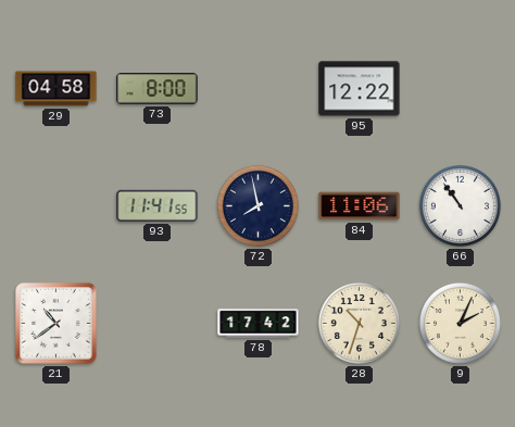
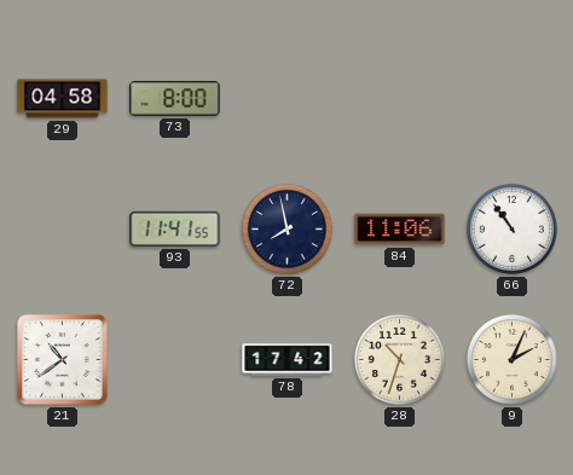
95: 12:22 -> none
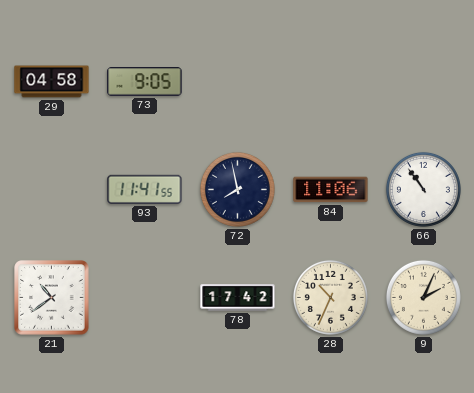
73: 8:00 -> 9:05
28: 10:33 -> 10:34
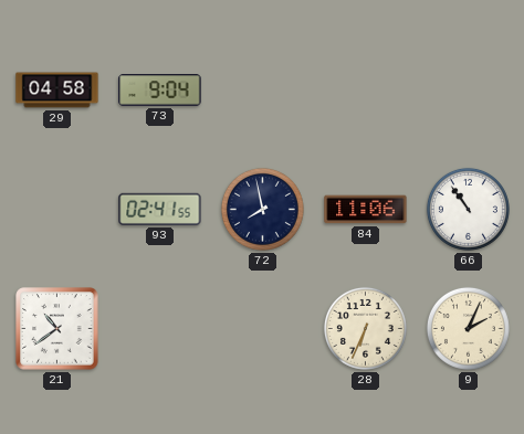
73: 9:05 -> 9:04
93: 11:41 -> 02:41
78: 17:42 -> none
28: 10:34 -> 6:34
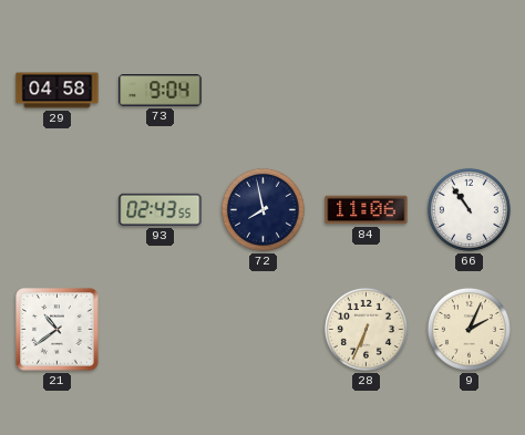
93: 02:41 -> 02:43
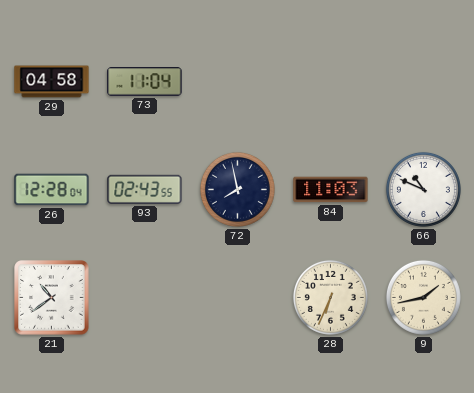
73: 9:04 -> 11:04
26: none -> 12:28
84: 11:06 -> 11:03
66: 10:54 -> 10:49
9: 2:04 -> 1:43
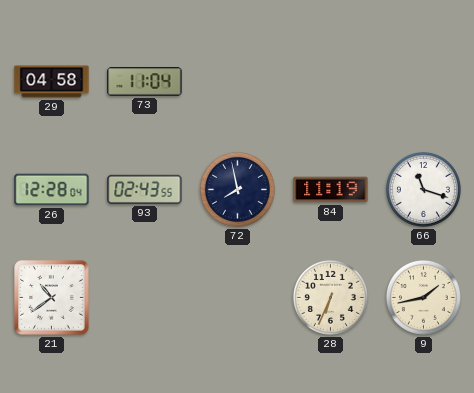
84: 11:03 -> 11:19
66: 10:49 -> 11:18
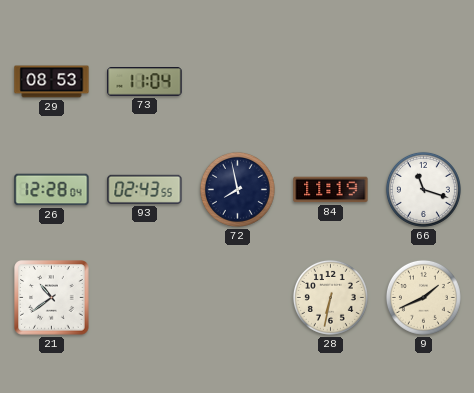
29: 04:58 -> 08:53
28: 6:34 -> 6:32
9: 1:43 -> 1:41
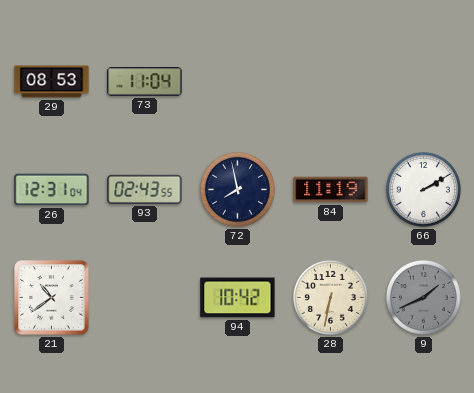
26: 12:28 -> 12:31
66: 11:18 -> 2:10
94: none -> 10:42
9 dial: cream -> grey
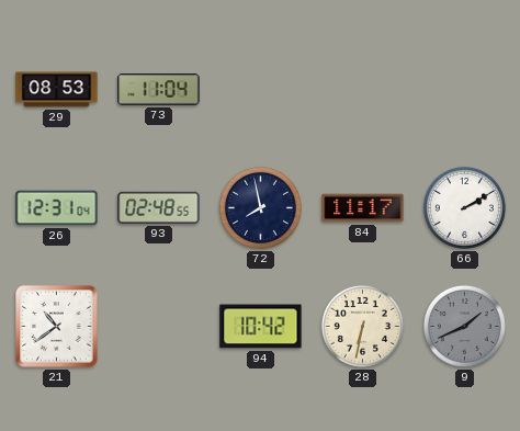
93: 02:43 -> 02:48
84: 11:19 -> 11:17
